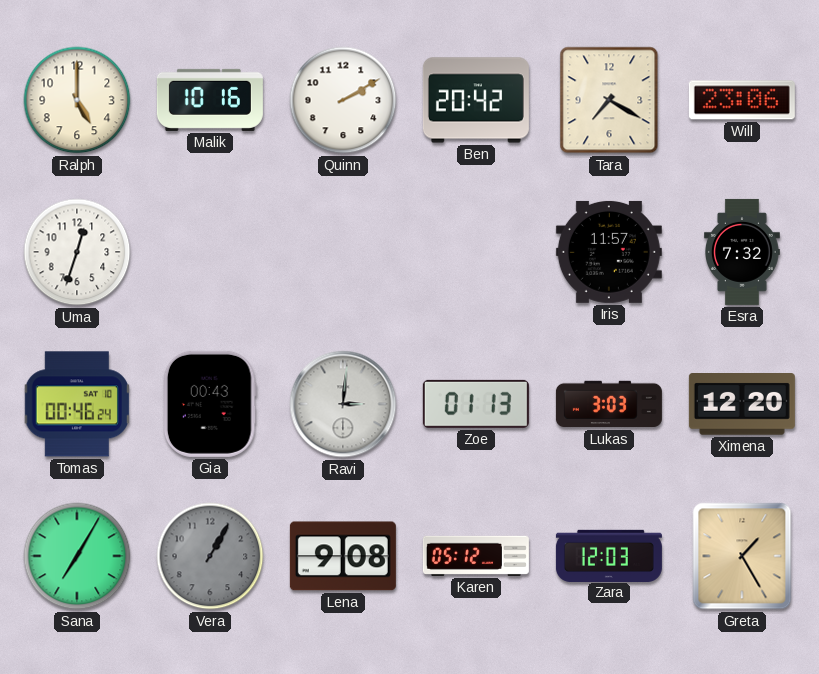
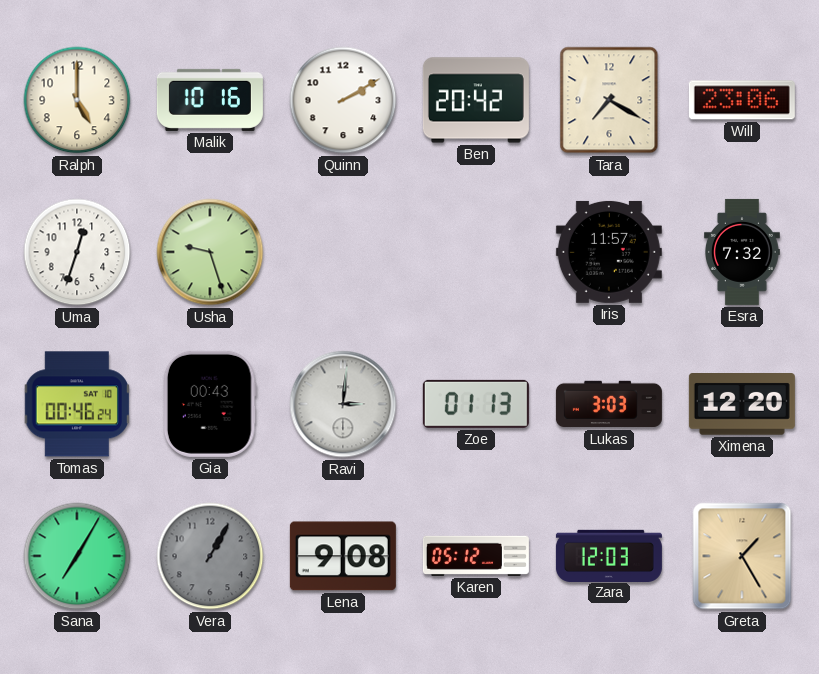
Usha: none -> 9:27
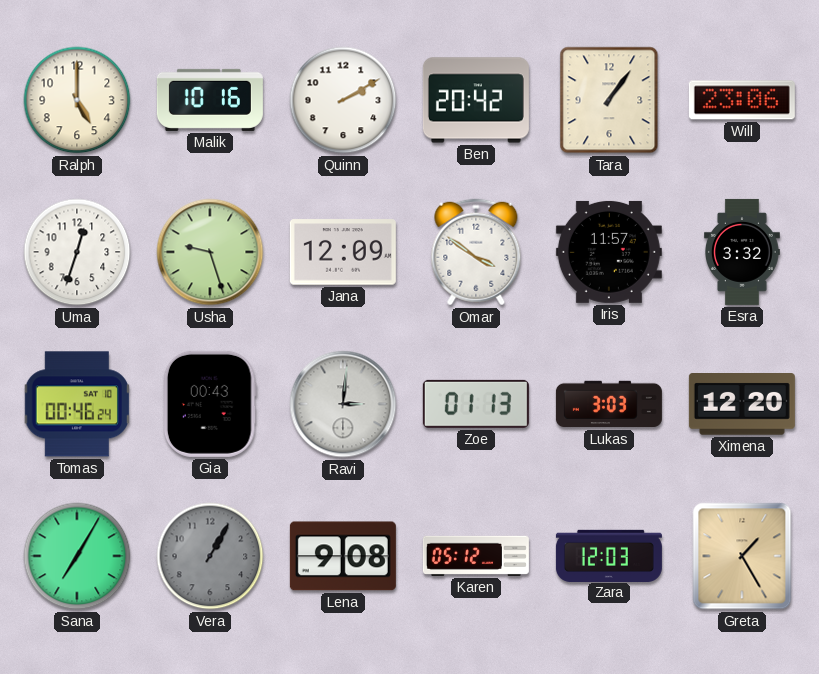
Tara: 7:20 -> 1:06
Jana: none -> 12:09
Omar: none -> 3:51
Esra: 7:32 -> 3:32
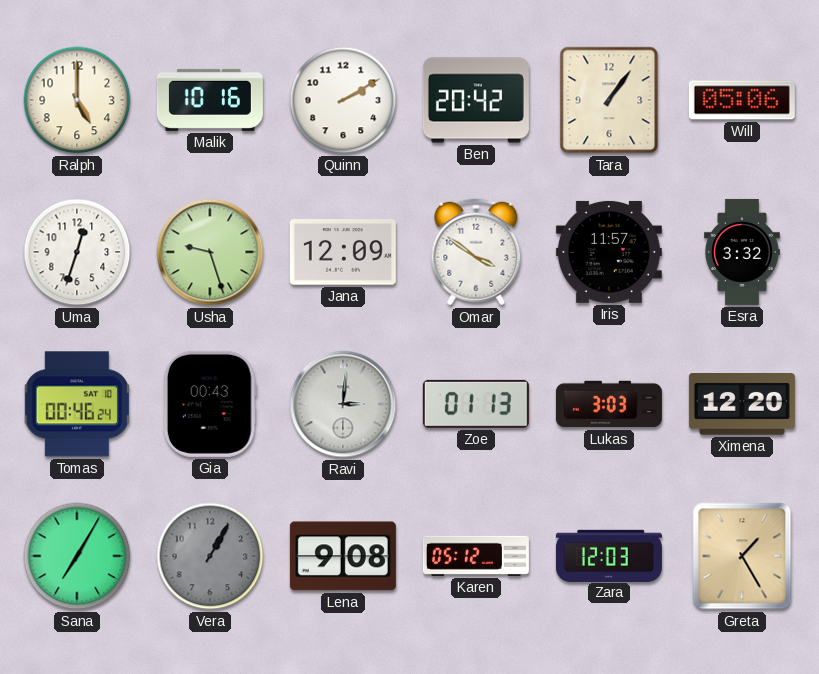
Will: 23:06 -> 05:06
